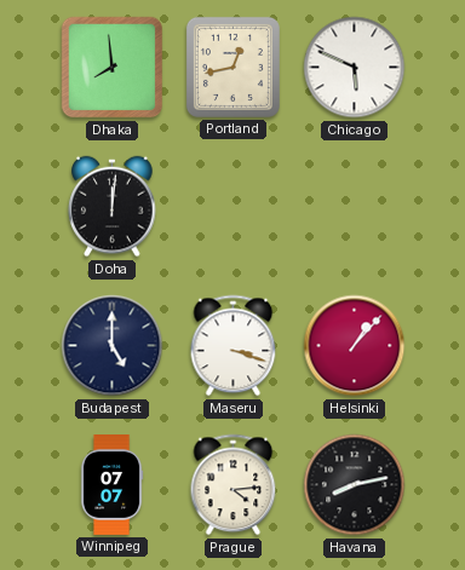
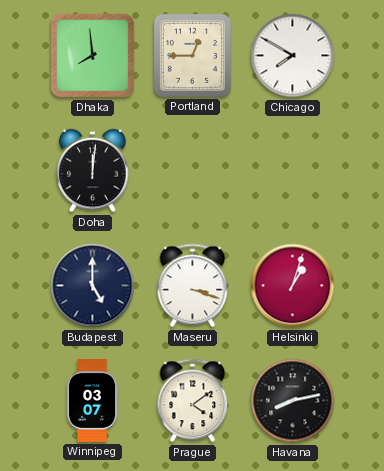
Portland: 12:43 -> 12:45
Chicago: 5:49 -> 7:50
Helsinki: 1:07 -> 1:03
Winnipeg: 07:07 -> 03:07
Prague: 4:14 -> 4:09
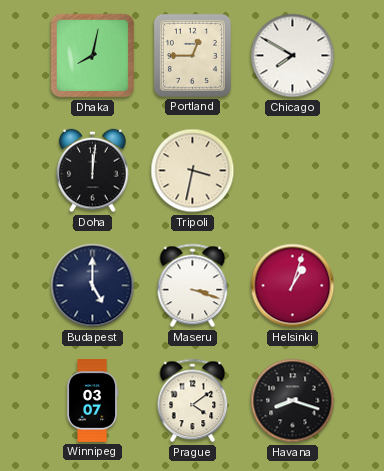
Dhaka: 7:59 -> 8:02
Tripoli: none -> 3:32
Havana: 8:13 -> 8:18
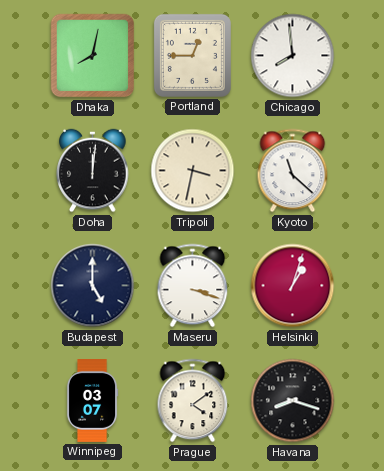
Chicago: 7:50 -> 7:59
Kyoto: none -> 11:22
